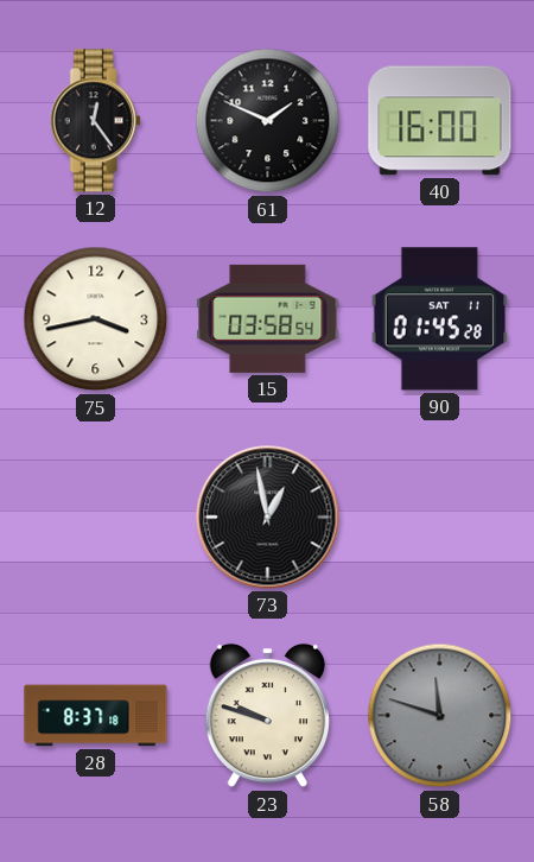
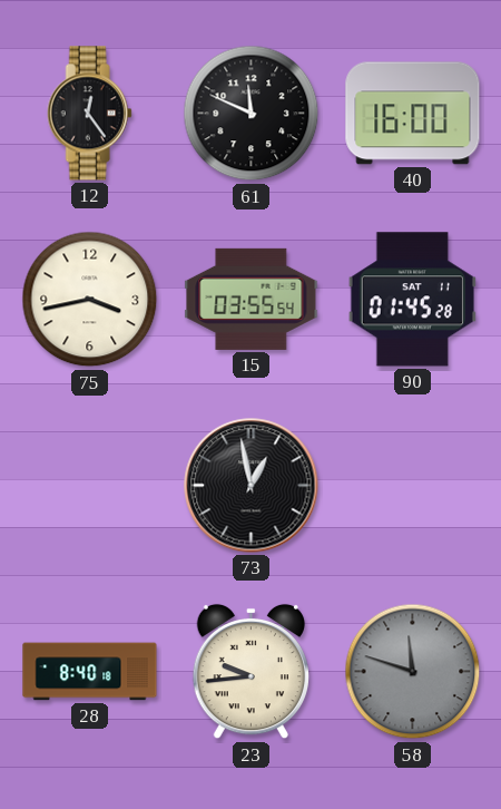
61: 1:49 -> 11:49
15: 03:58 -> 03:55
28: 8:37 -> 8:40
23: 9:48 -> 9:44
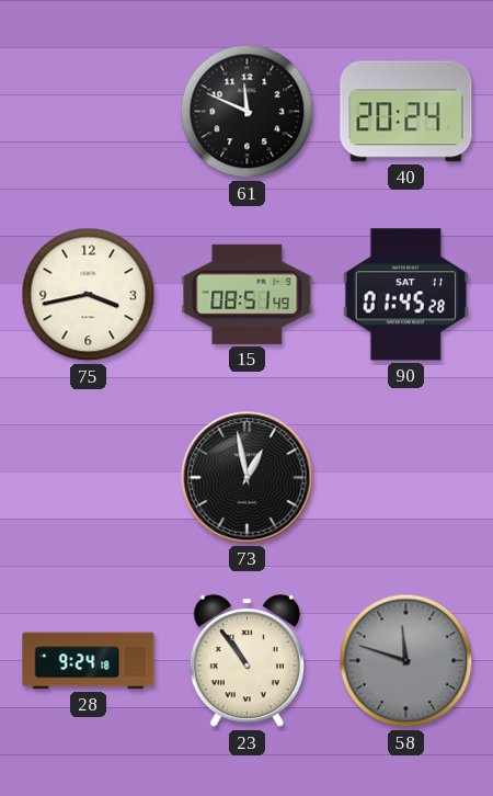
12: 12:24 -> none
40: 16:00 -> 20:24
15: 03:55 -> 08:51
28: 8:40 -> 9:24
23: 9:44 -> 10:54
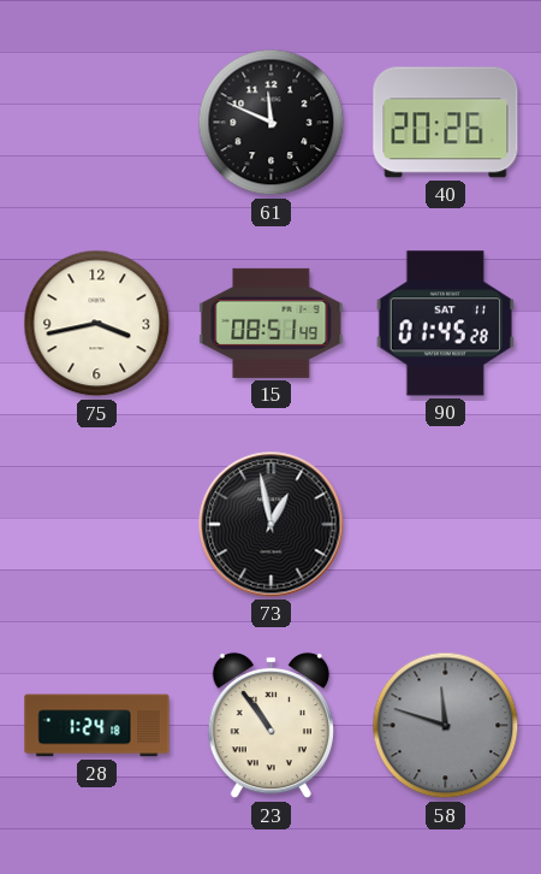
40: 20:24 -> 20:26
28: 9:24 -> 1:24
